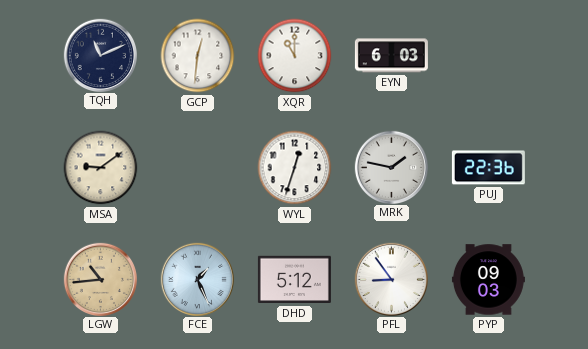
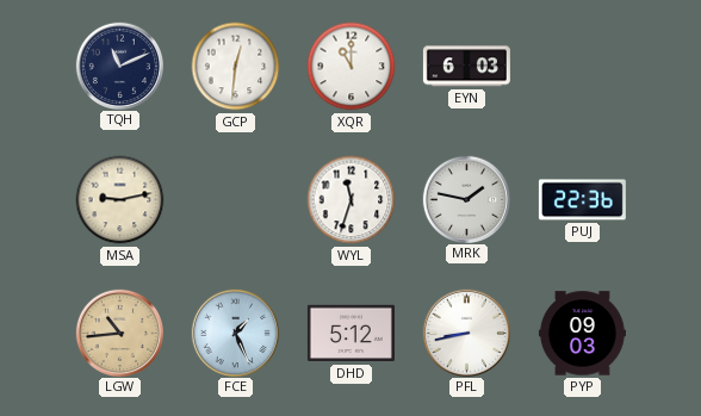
MSA: 9:09 -> 9:13
WYL: 12:33 -> 11:33
PFL: 8:54 -> 8:43
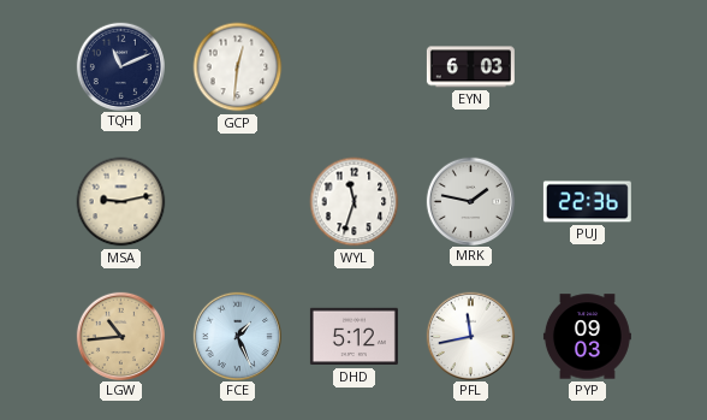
XQR: 11:00 -> none
PFL: 8:43 -> 11:43
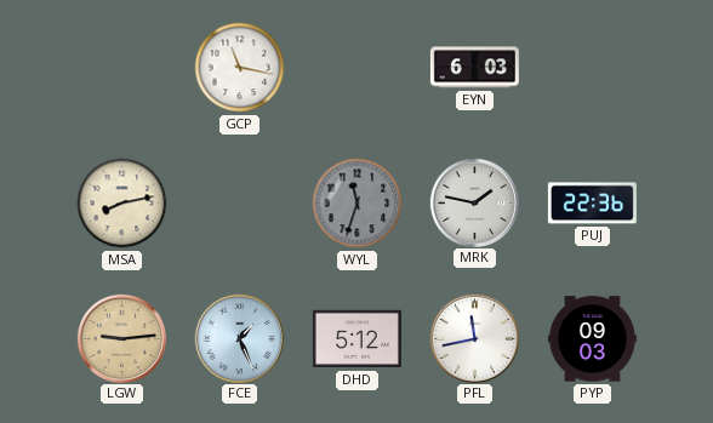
TQH: 11:11 -> none
GCP: 12:31 -> 11:17
MSA: 9:13 -> 8:13
WYL dial: white -> grey
LGW: 10:44 -> 9:14
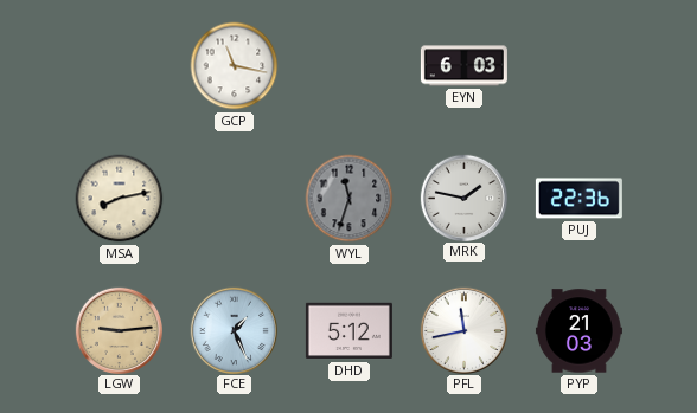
PYP: 09:03 -> 21:03
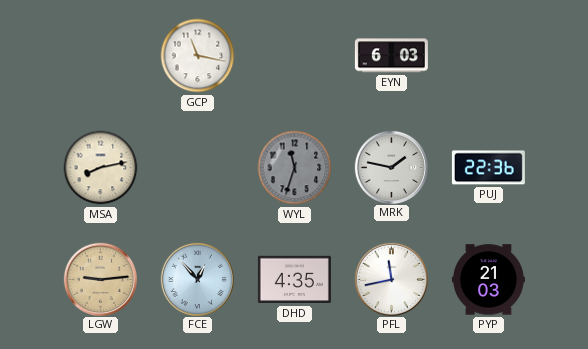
FCE: 1:26 -> 12:53
DHD: 5:12 -> 4:35
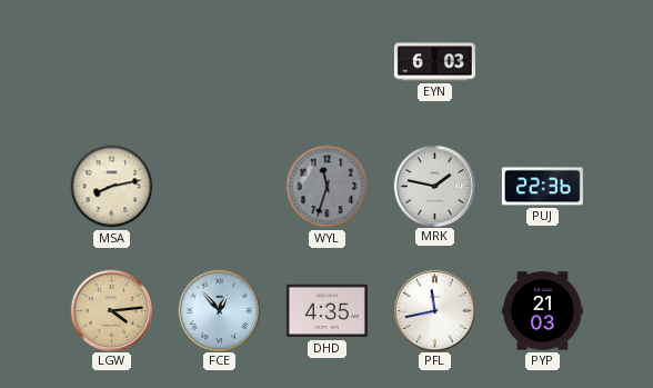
GCP: 11:17 -> none
LGW: 9:14 -> 4:14
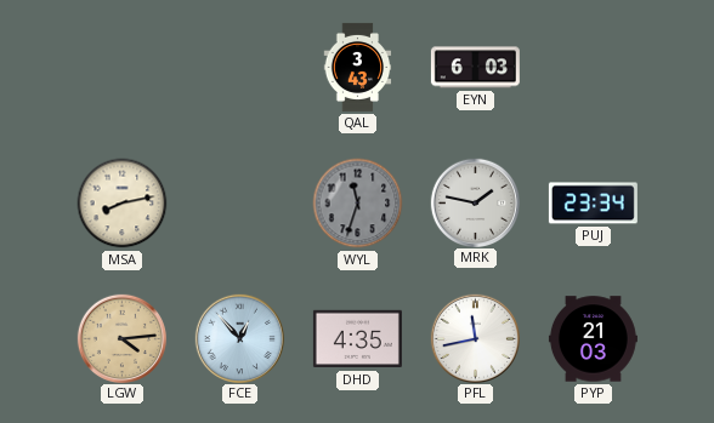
QAL: none -> 3:43
PUJ: 22:36 -> 23:34
